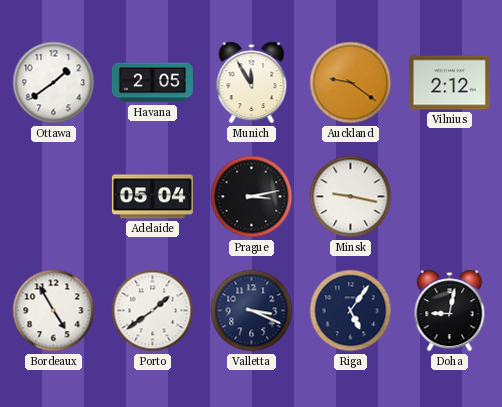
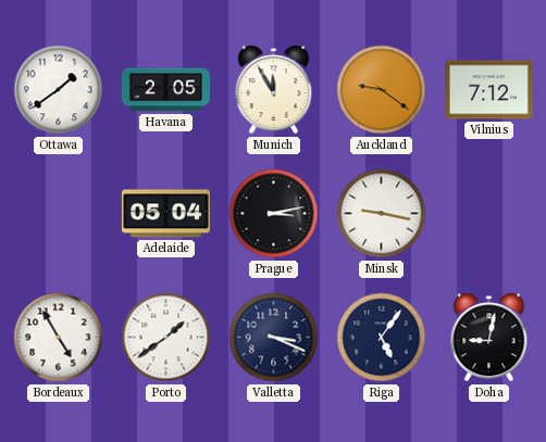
Vilnius: 2:12 -> 7:12
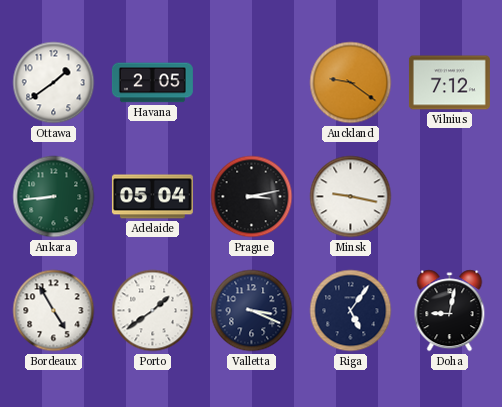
Munich: 11:55 -> none
Ankara: none -> 8:44
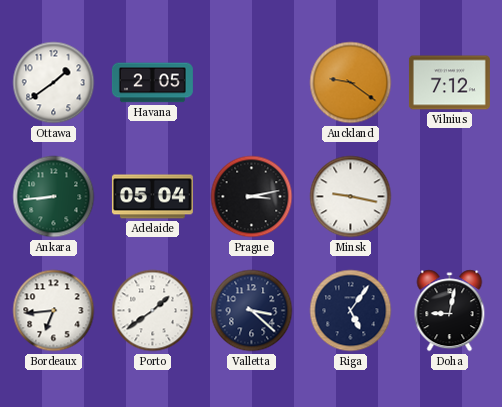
Bordeaux: 4:55 -> 6:44
Valletta: 3:19 -> 3:22
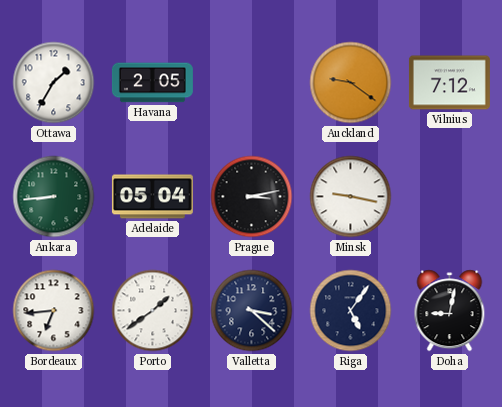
Ottawa: 1:39 -> 1:35
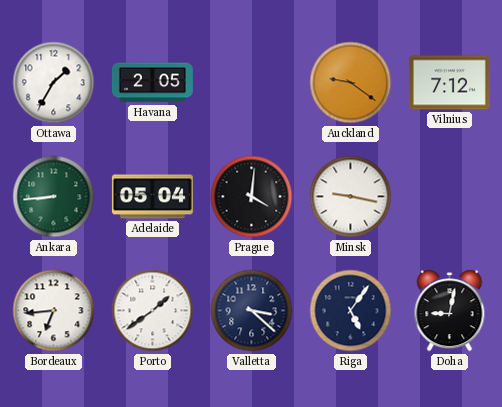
Prague: 3:13 -> 4:01
